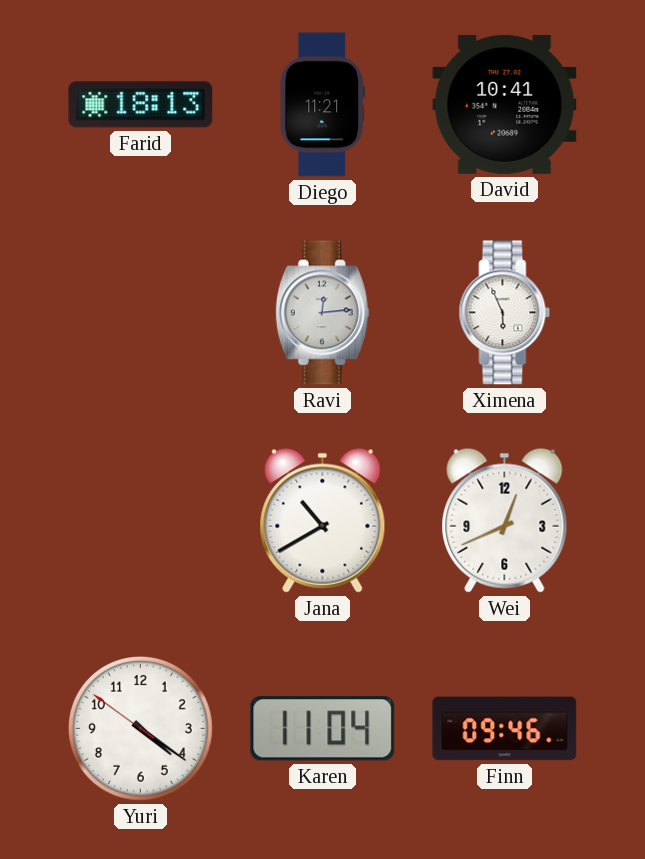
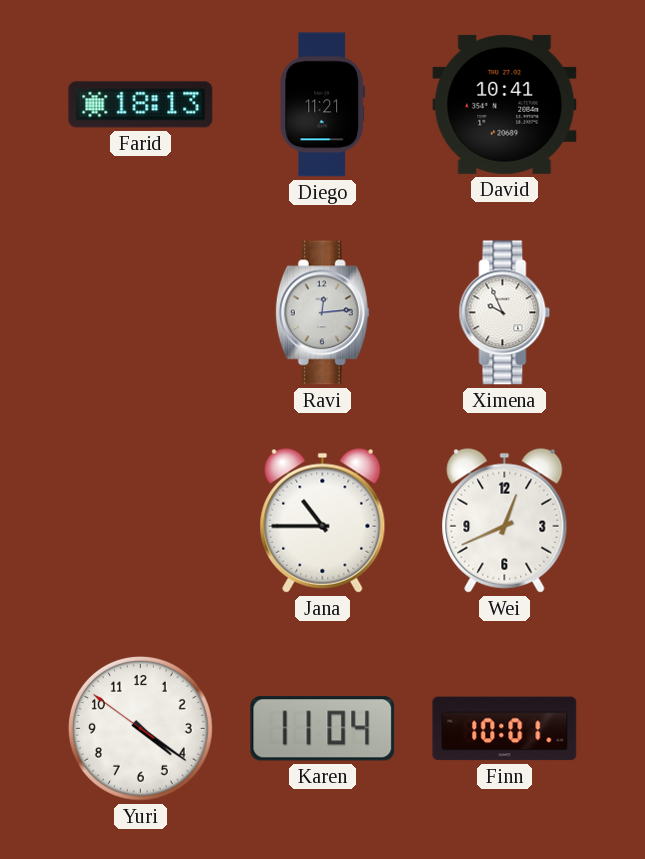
Ximena: 5:56 -> 9:56
Jana: 10:40 -> 10:45
Finn: 09:46 -> 10:01
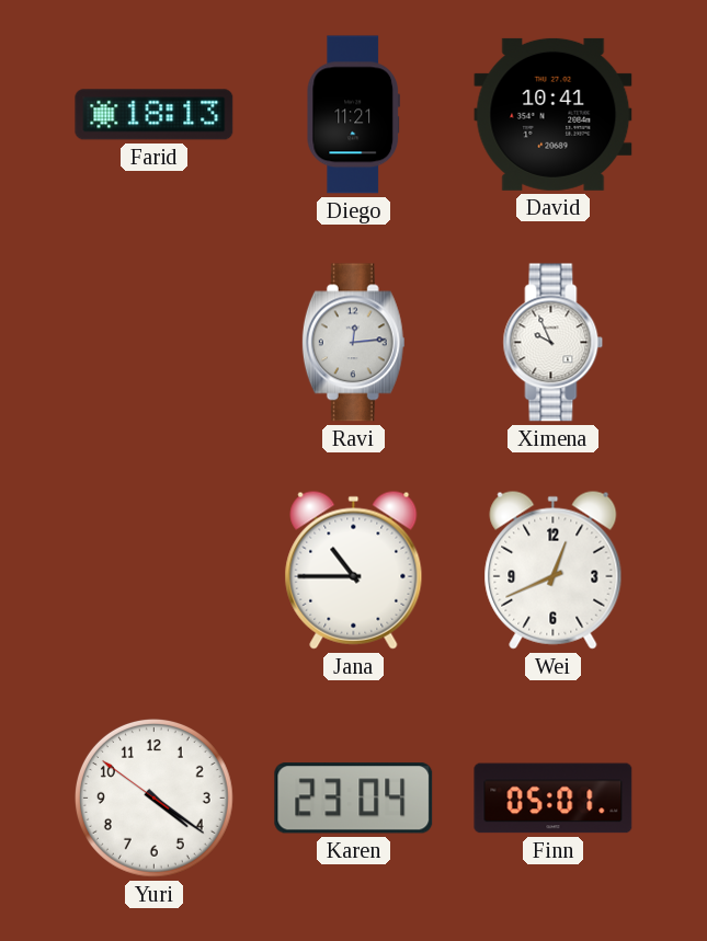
Karen: 11:04 -> 23:04
Finn: 10:01 -> 05:01
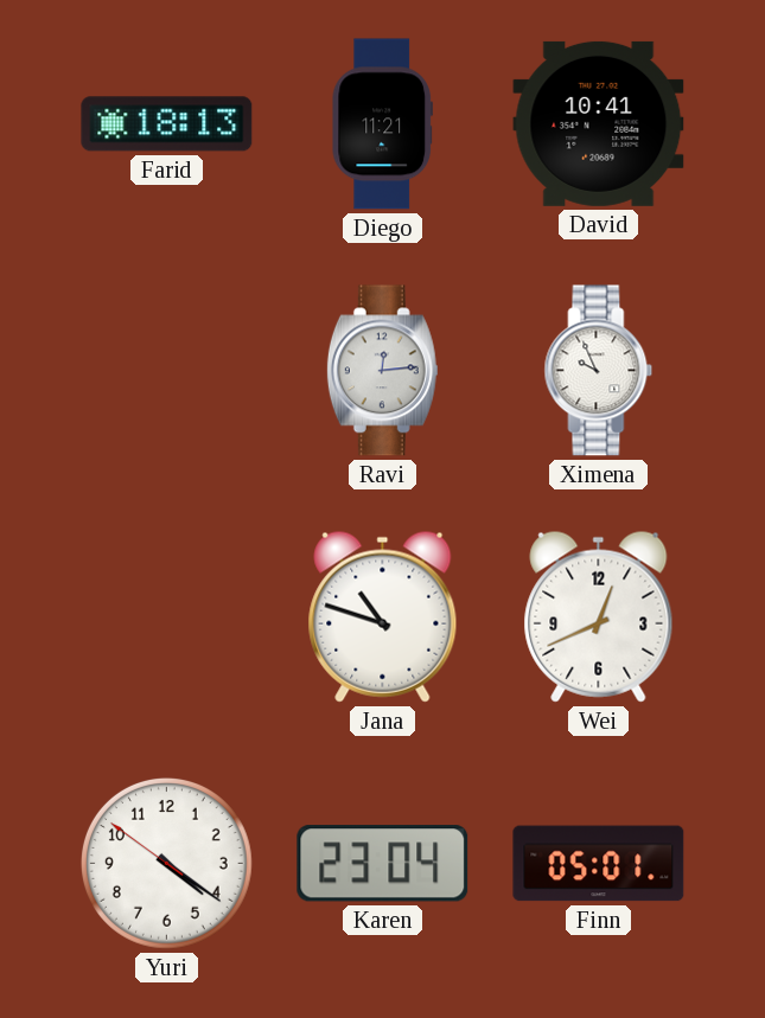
Jana: 10:45 -> 10:48
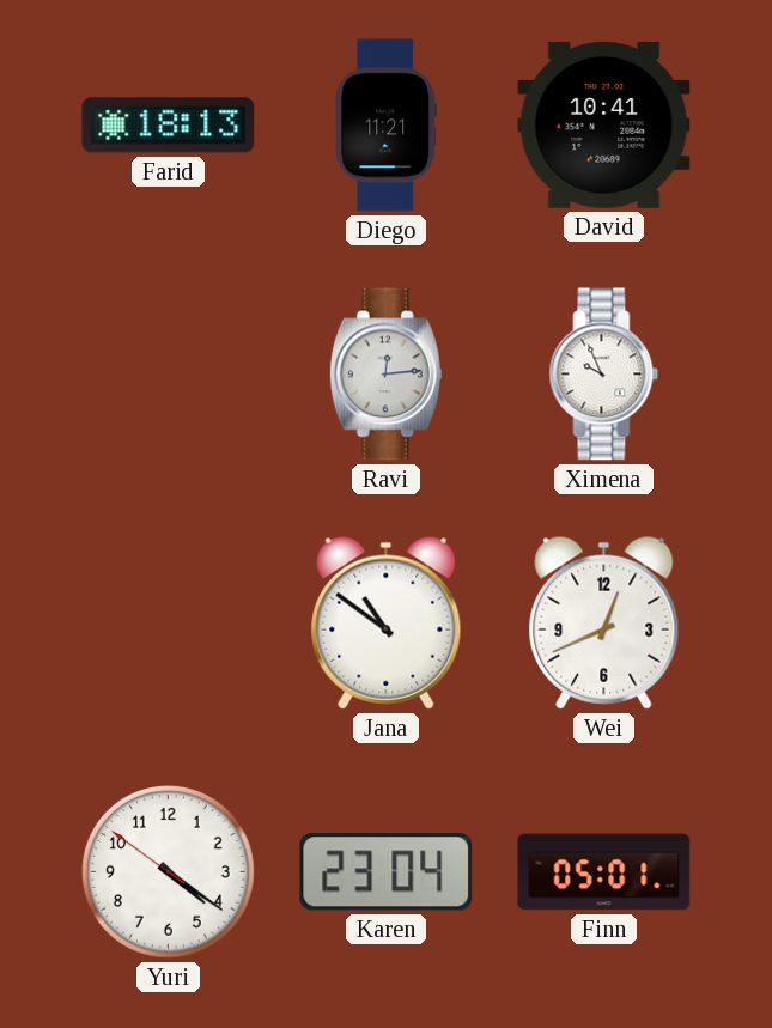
Jana: 10:48 -> 10:51
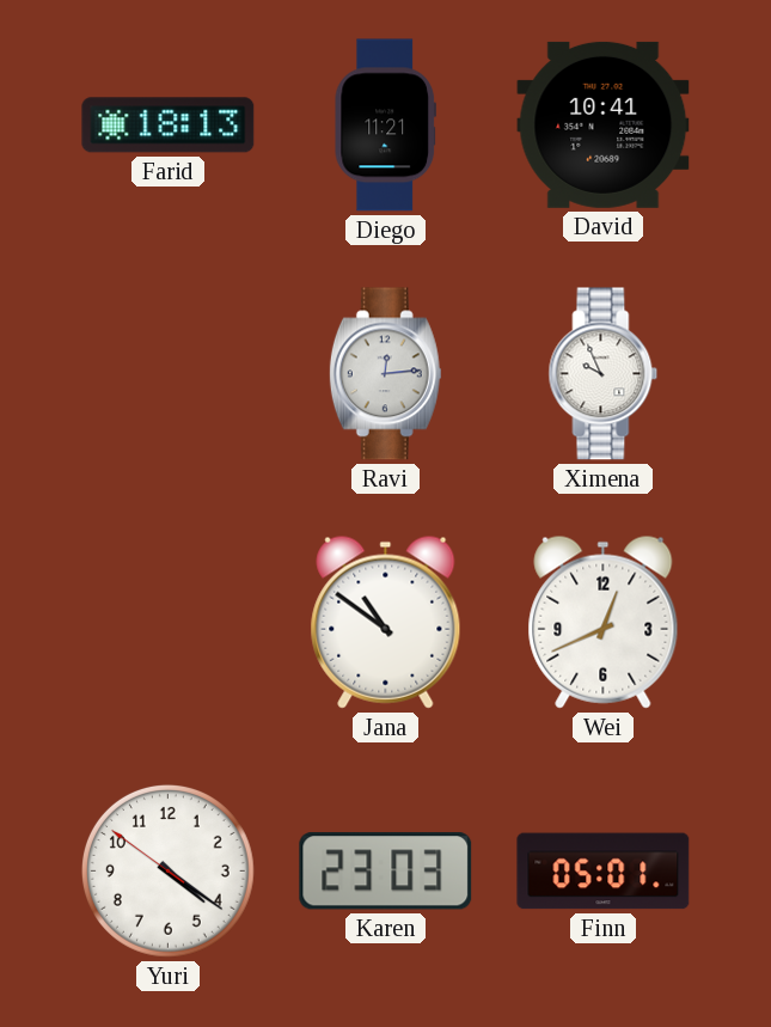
Karen: 23:04 -> 23:03
